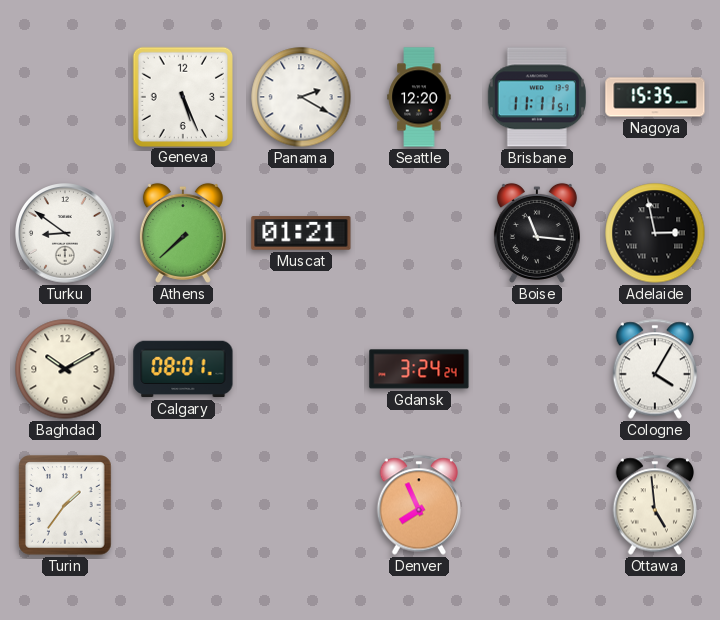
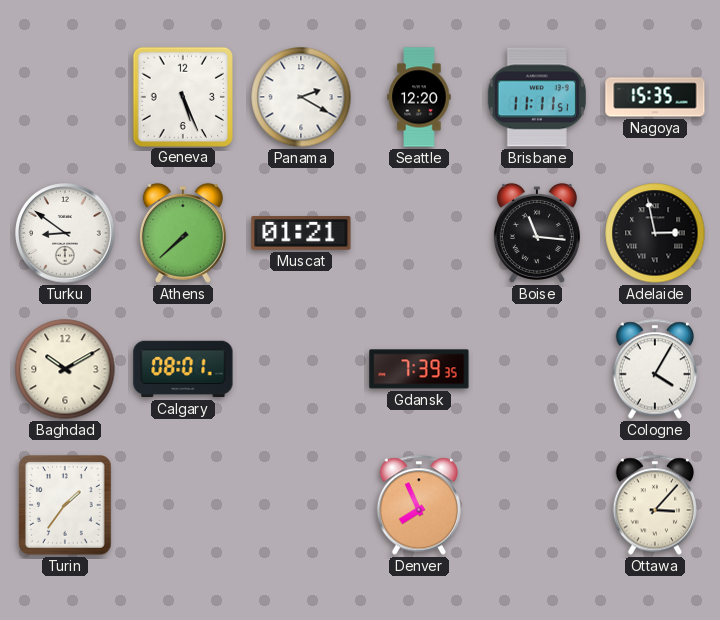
Gdansk: 3:24 -> 7:39
Ottawa: 4:59 -> 3:07
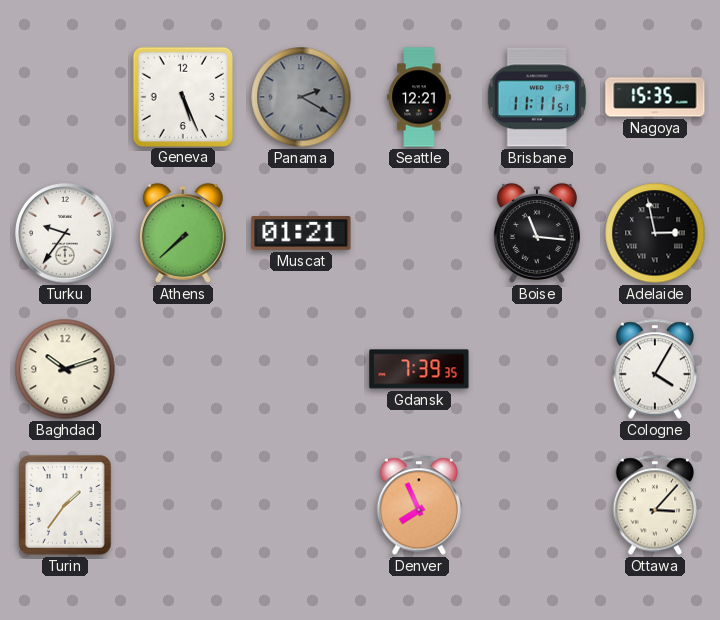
Panama dial: white -> grey
Seattle: 12:20 -> 12:21
Turku: 8:51 -> 9:36
Baghdad: 10:10 -> 10:12
Calgary: 08:01 -> none
